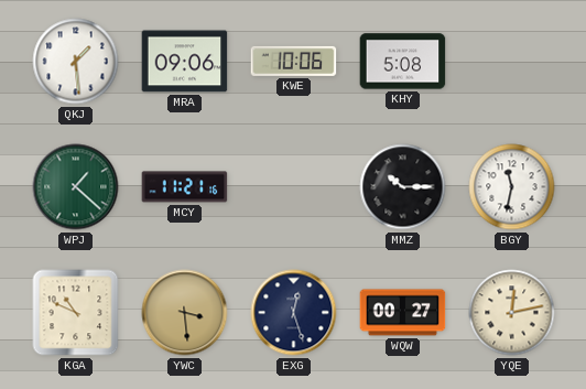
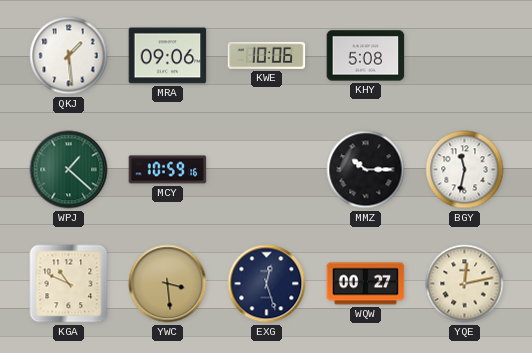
MCY: 11:21 -> 10:59
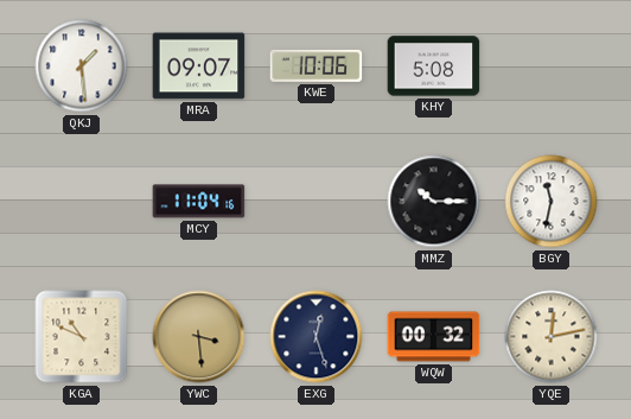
MRA: 09:06 -> 09:07
WPJ: 1:22 -> none
MCY: 10:59 -> 11:04
WQW: 00:27 -> 00:32
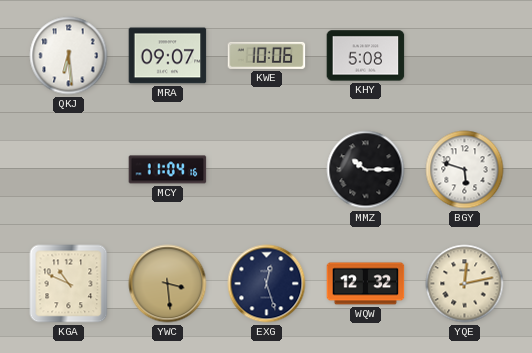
QKJ: 1:29 -> 6:29
BGY: 11:32 -> 5:48
WQW: 00:32 -> 12:32
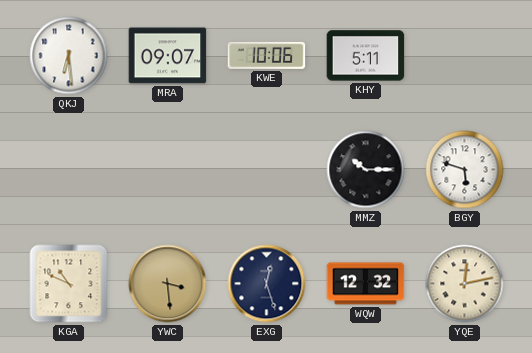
KHY: 5:08 -> 5:11
MCY: 11:04 -> none
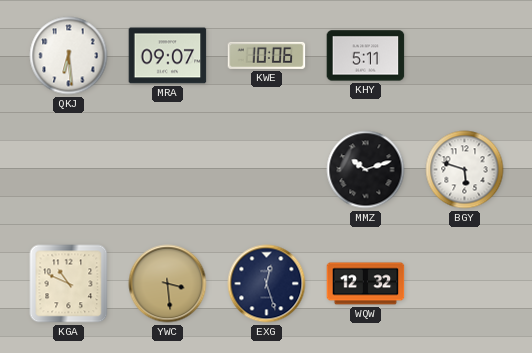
MMZ: 10:15 -> 10:12
YQE: 12:13 -> none
